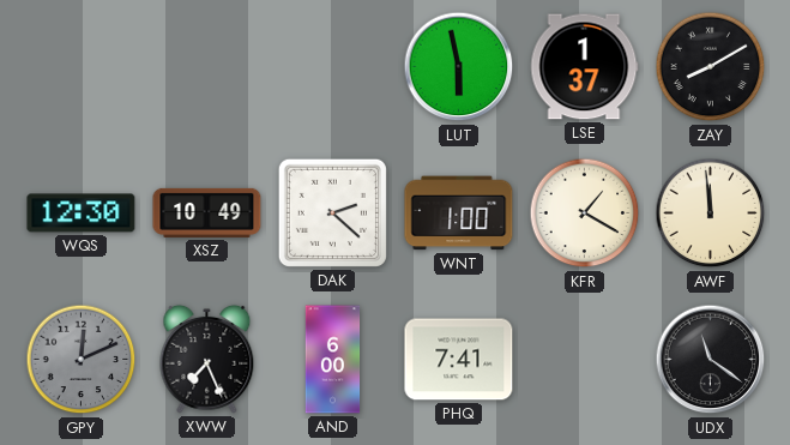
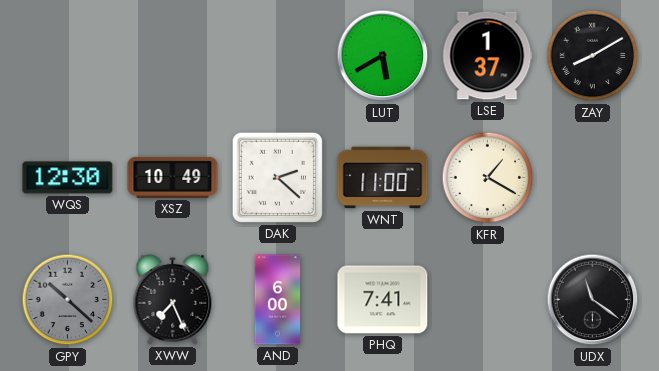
LUT: 5:58 -> 5:40
WNT: 1:00 -> 11:00
AWF: 11:59 -> none
GPY: 12:11 -> 10:22
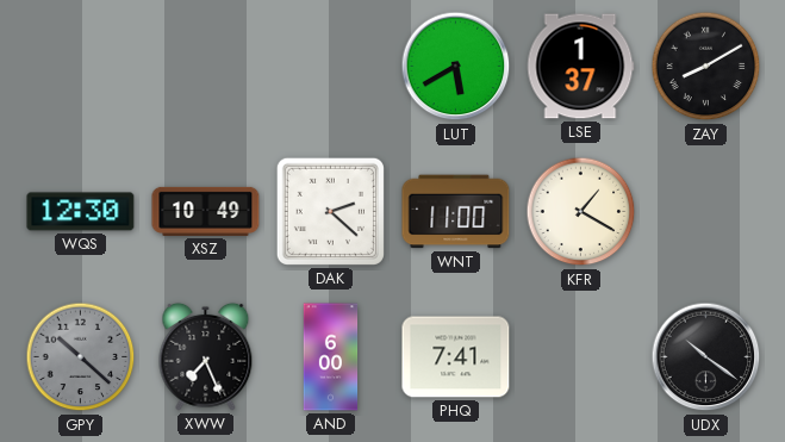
UDX: 11:21 -> 10:21
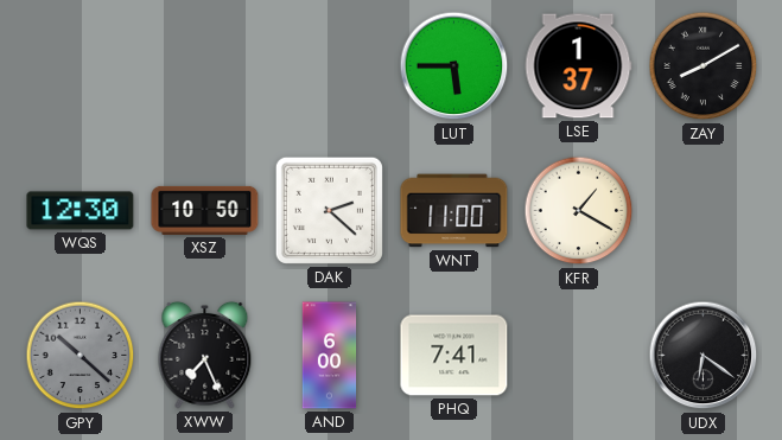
LUT: 5:40 -> 5:45
XSZ: 10:49 -> 10:50
UDX: 10:21 -> 6:21
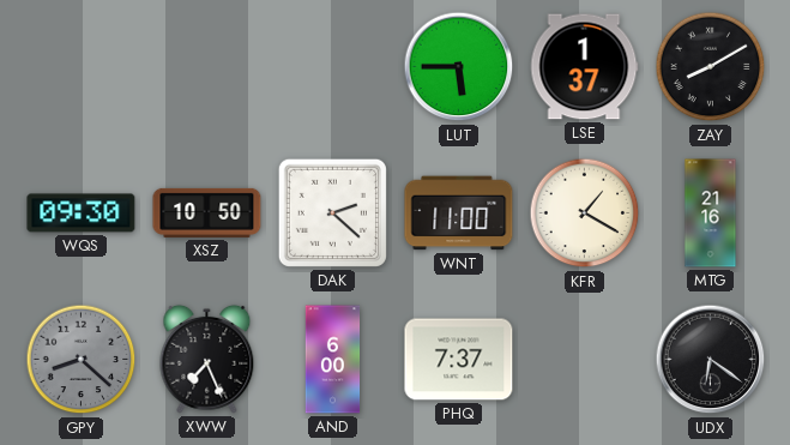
WQS: 12:30 -> 09:30
MTG: none -> 21:16
GPY: 10:22 -> 8:22
PHQ: 7:41 -> 7:37
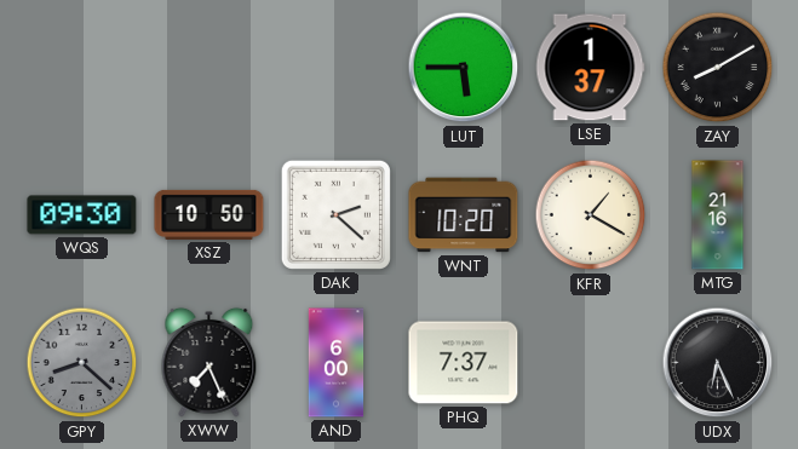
WNT: 11:00 -> 10:20
UDX: 6:21 -> 6:26
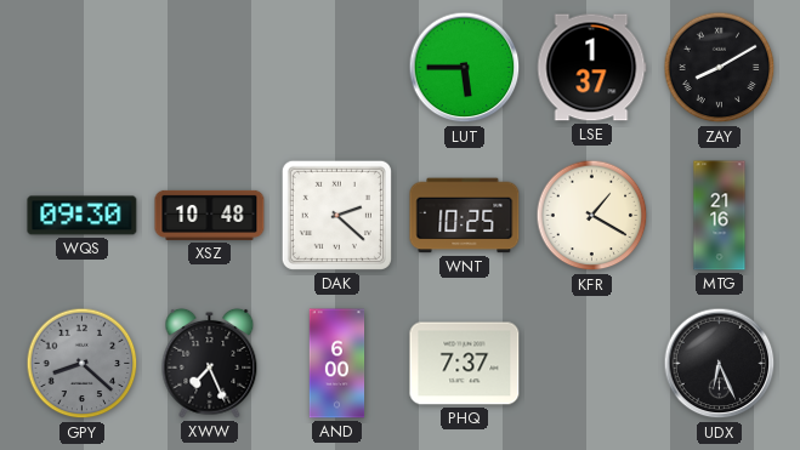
XSZ: 10:50 -> 10:48
WNT: 10:20 -> 10:25
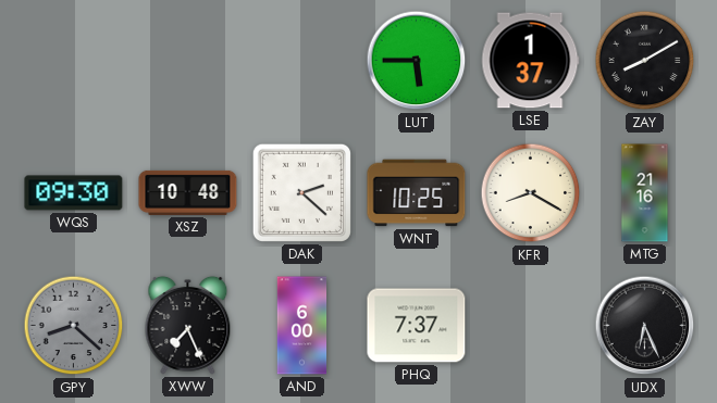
KFR: 1:20 -> 8:20
